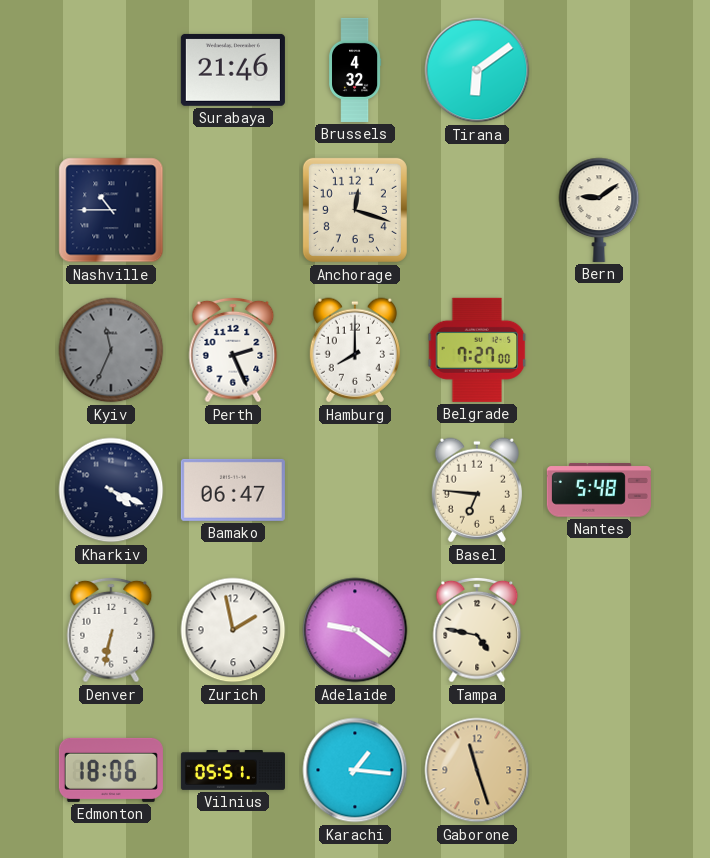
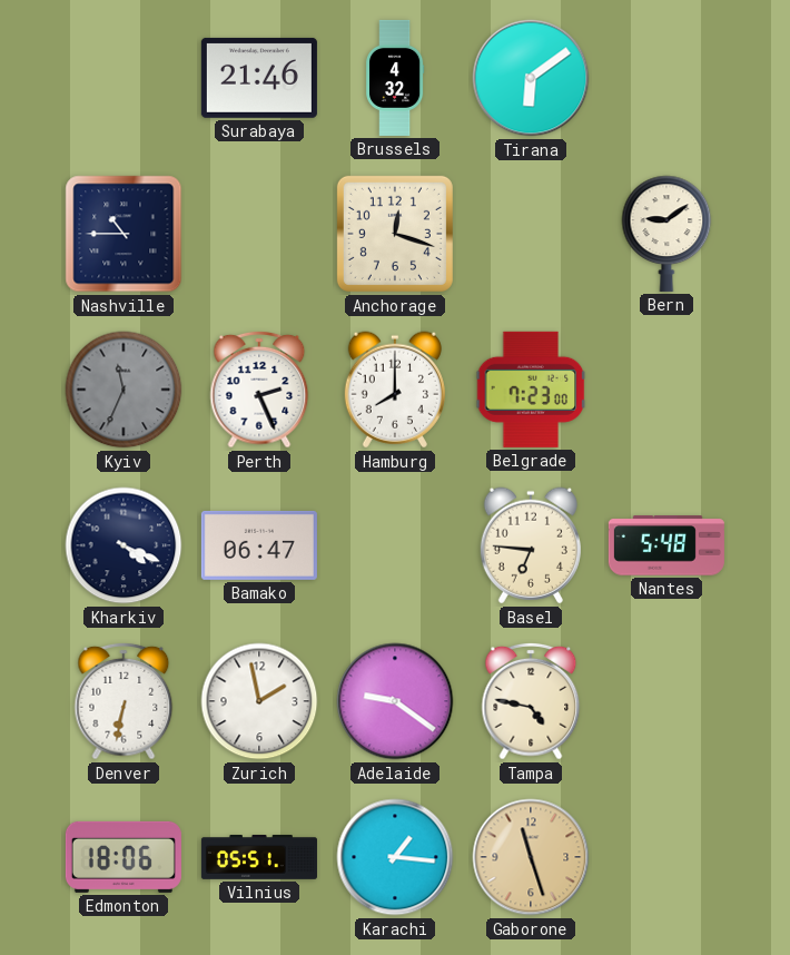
Belgrade: 7:27 -> 7:23
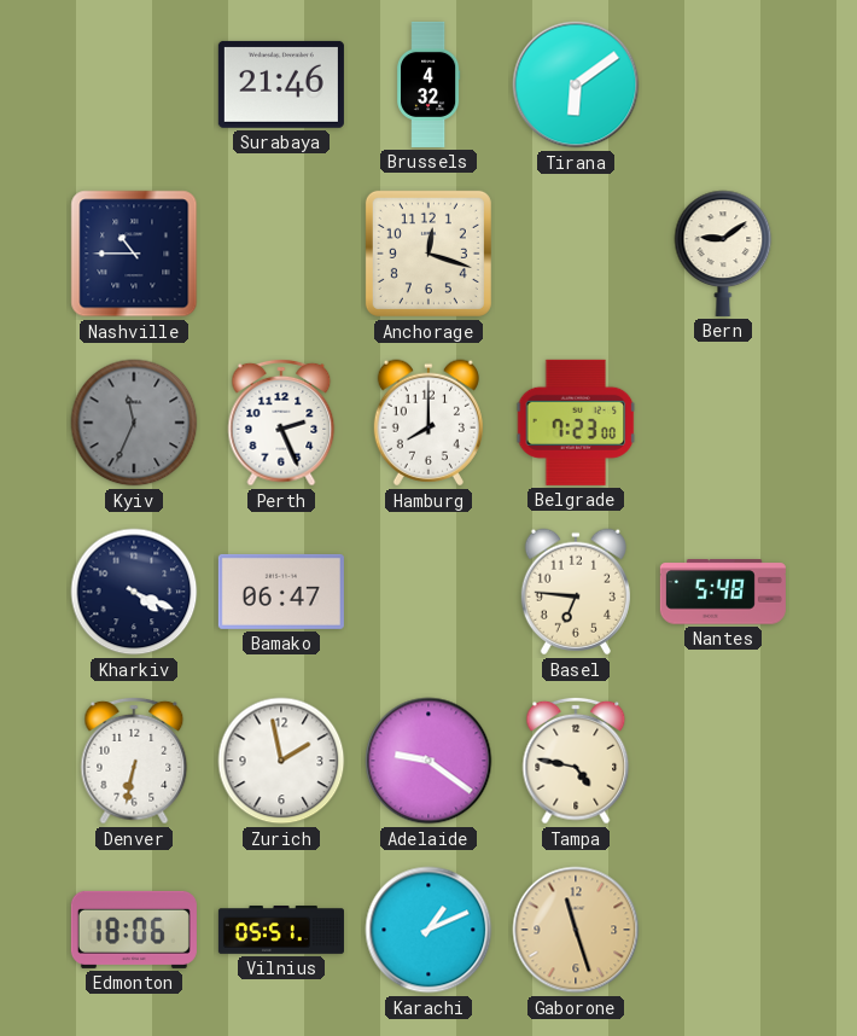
Karachi: 1:16 -> 1:11
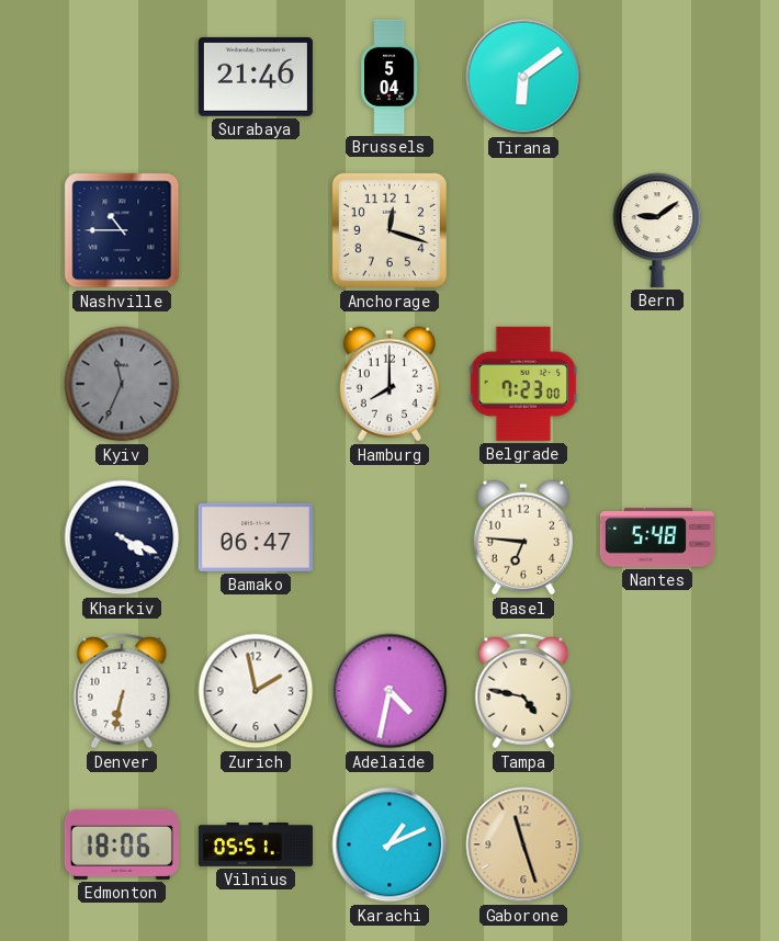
Brussels: 4:32 -> 5:04
Perth: 2:26 -> none
Adelaide: 9:21 -> 4:32
